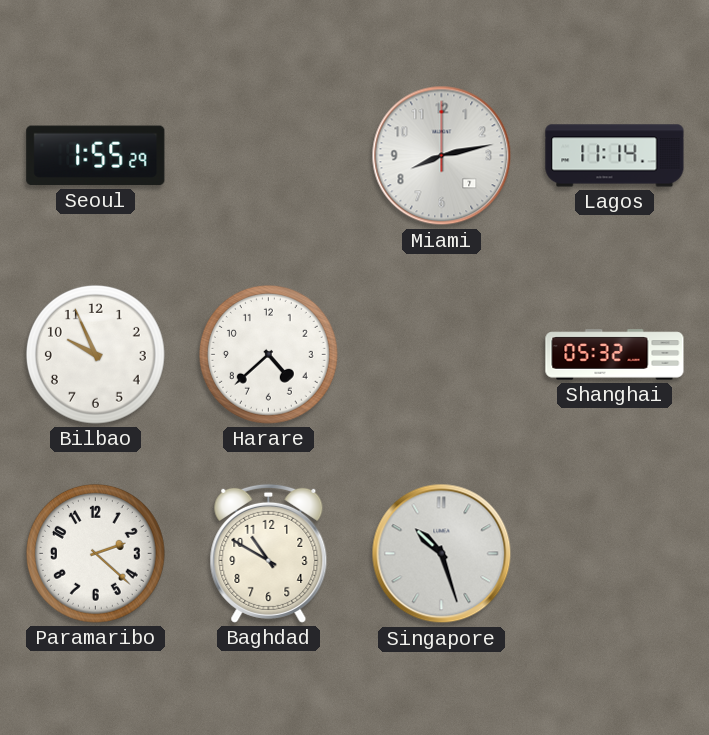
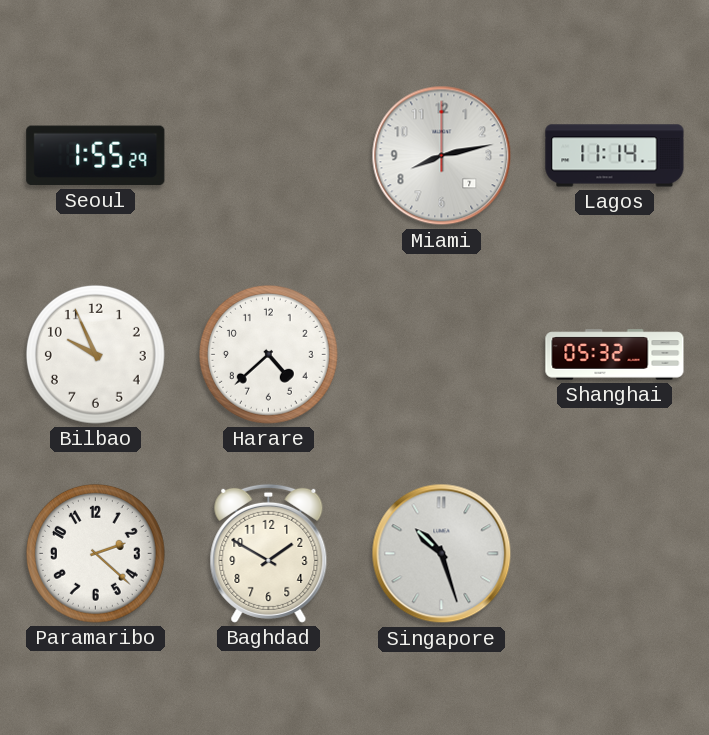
Baghdad: 10:50 -> 1:50
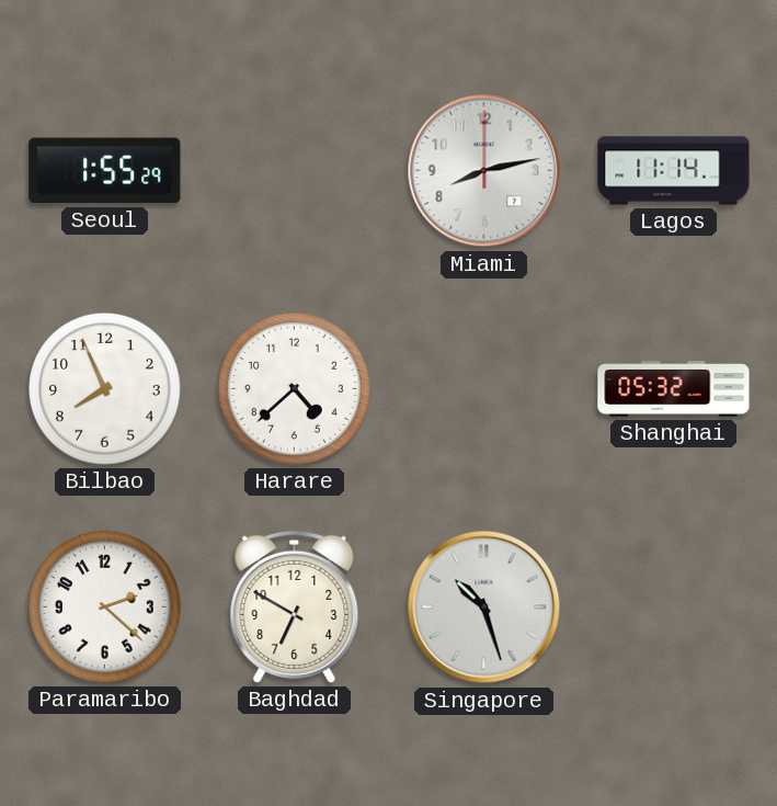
Bilbao: 9:56 -> 7:56
Baghdad: 1:50 -> 6:50
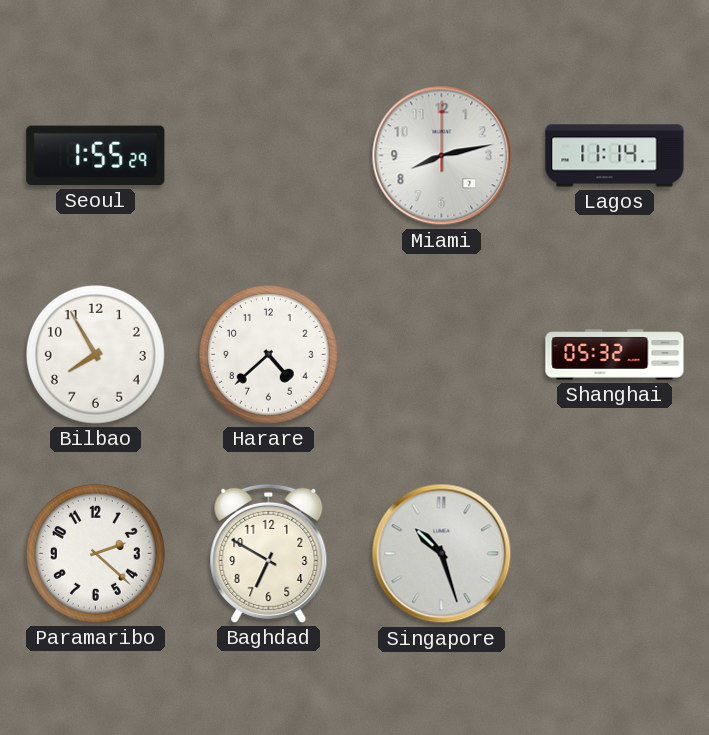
Bilbao: 7:56 -> 7:55
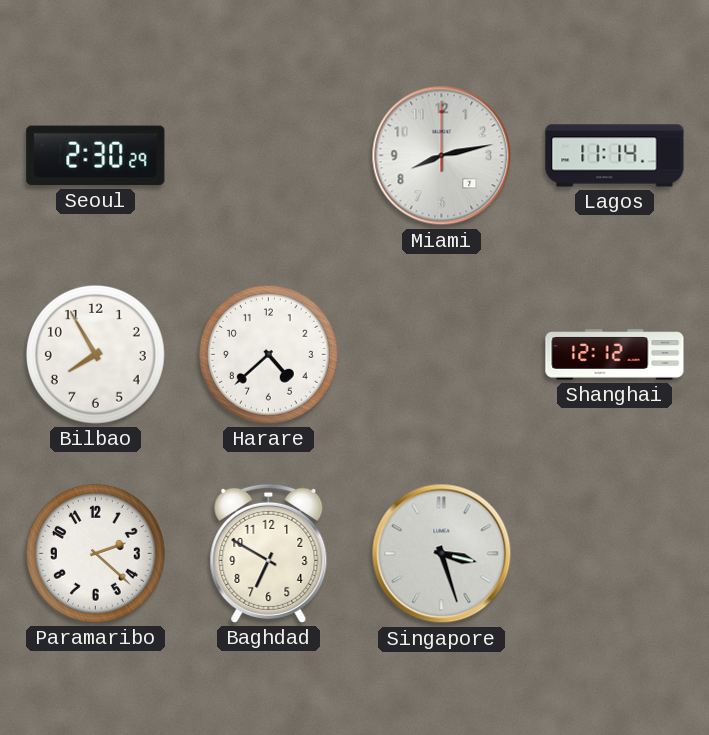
Seoul: 1:55 -> 2:30
Shanghai: 05:32 -> 12:12
Singapore: 10:27 -> 3:27
